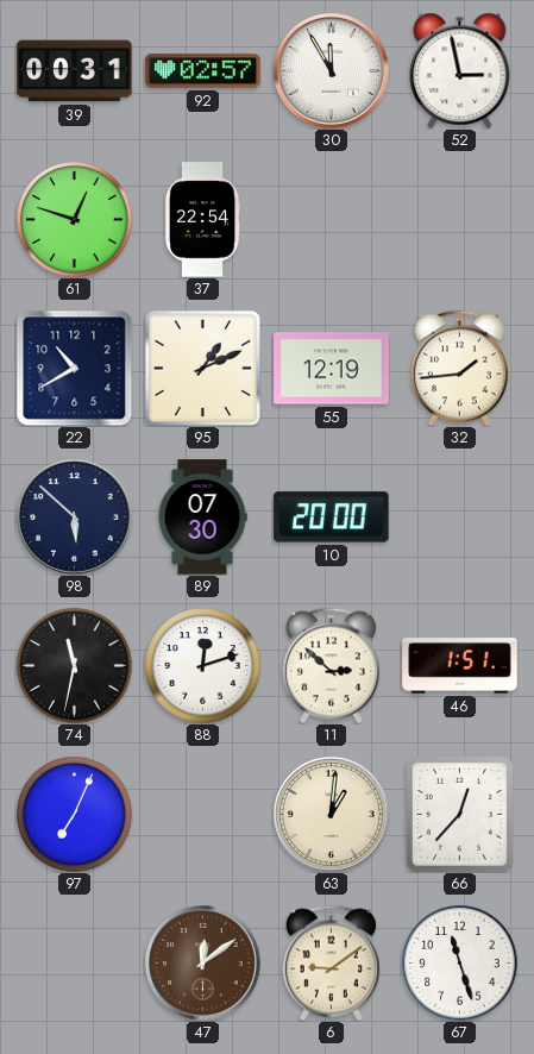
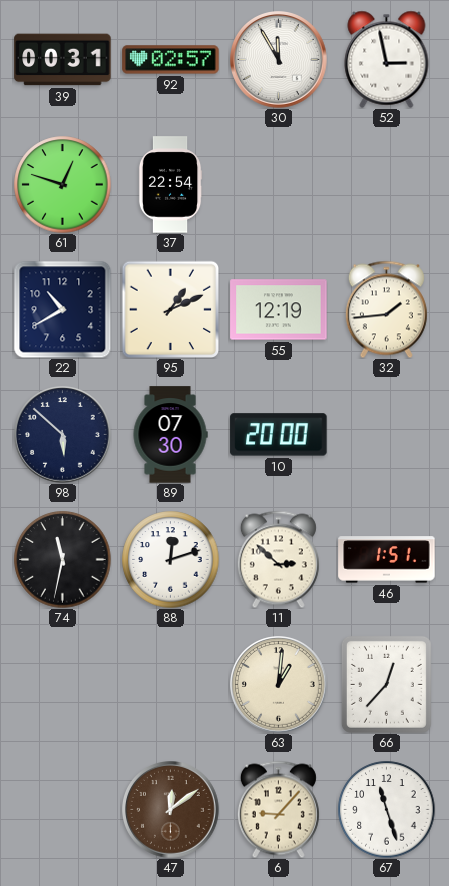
97: 7:04 -> none
6: 9:09 -> 9:07
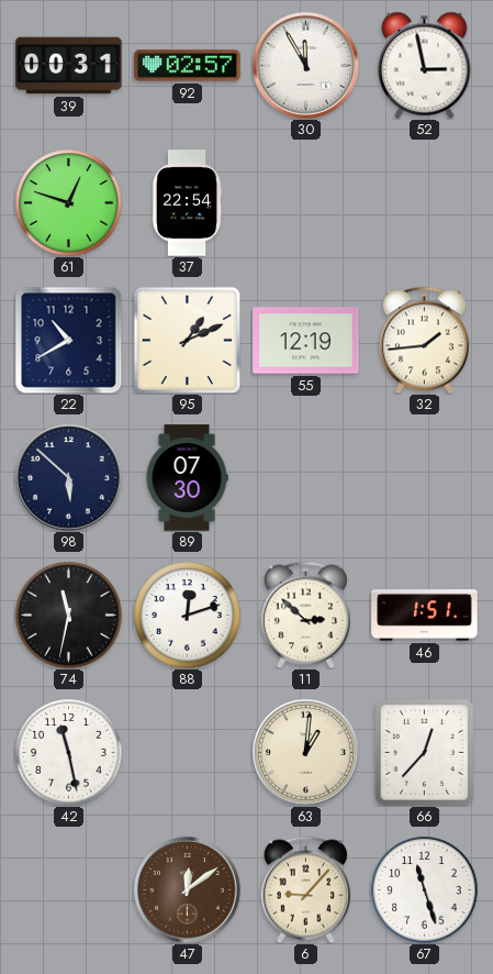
10: 20:00 -> none
42: none -> 11:28
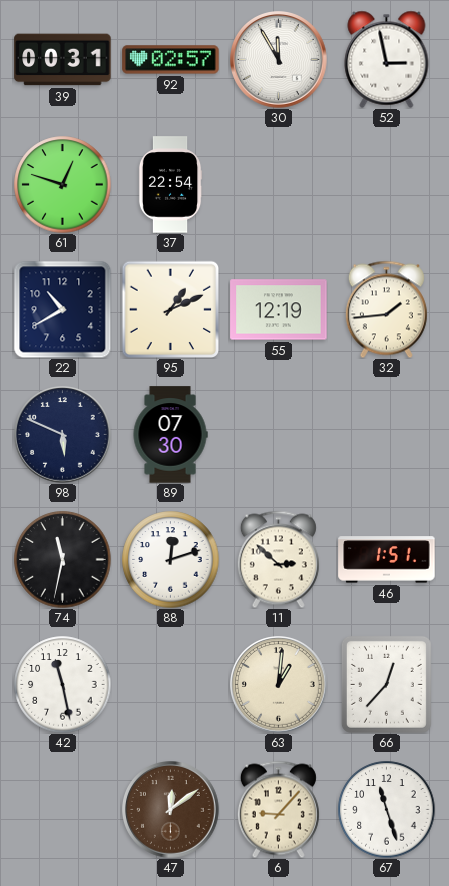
98: 5:52 -> 5:49
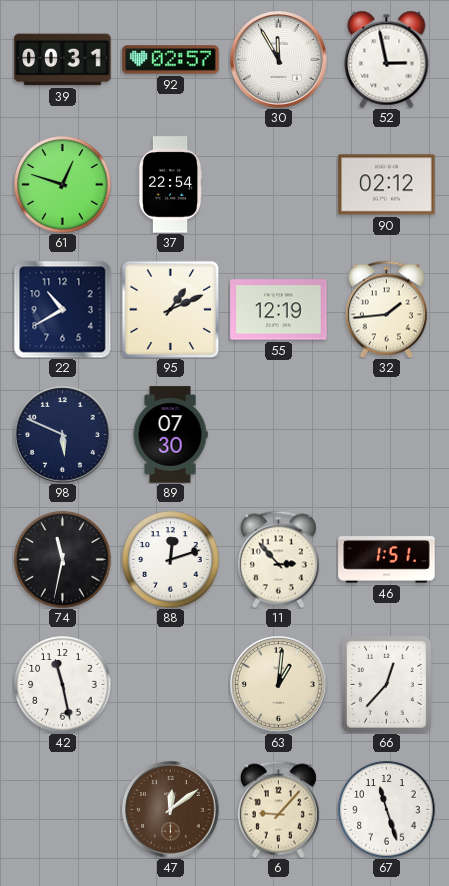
90: none -> 02:12
11: 2:52 -> 2:53
